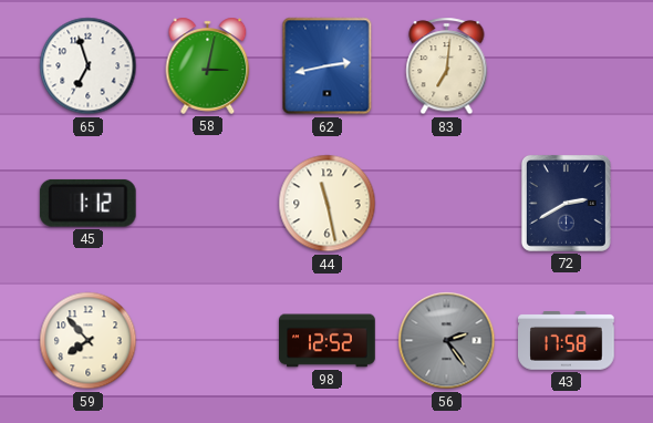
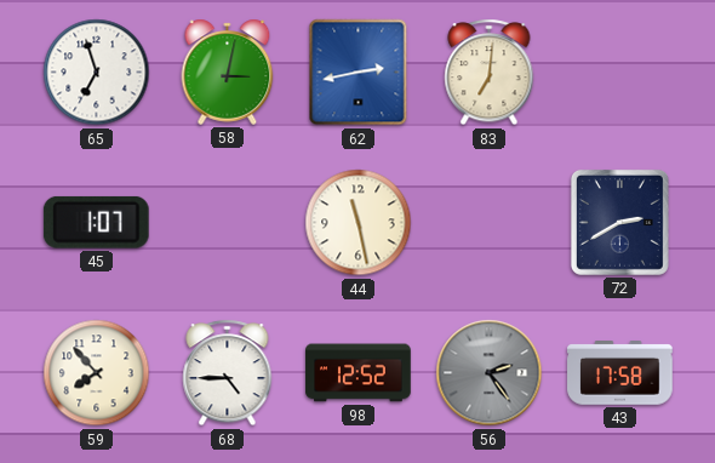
45: 1:12 -> 1:07
68: none -> 4:45
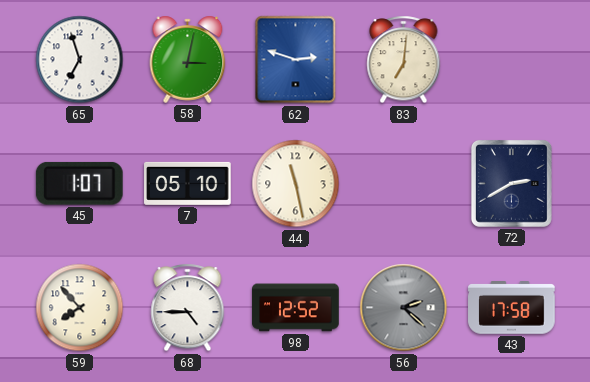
62: 2:43 -> 2:48
7: none -> 05:10
56: 2:24 -> 2:22
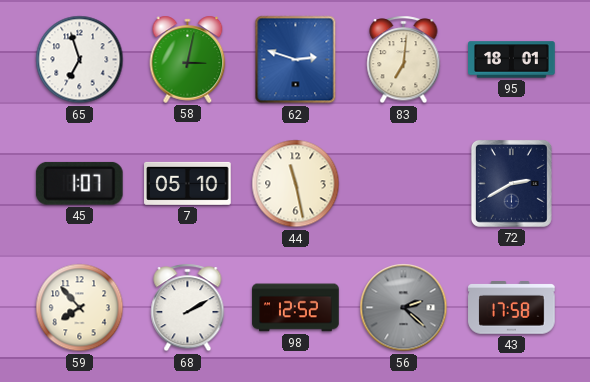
95: none -> 18:01
68: 4:45 -> 2:10
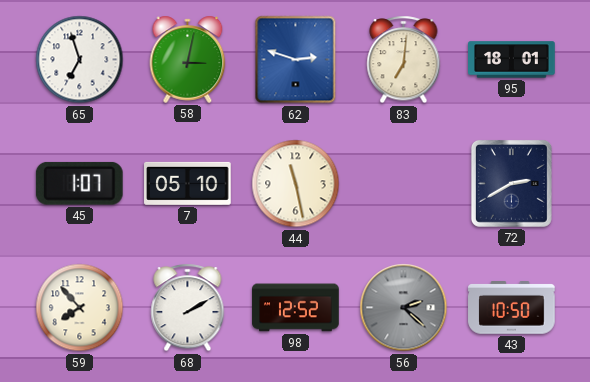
43: 17:58 -> 10:50
